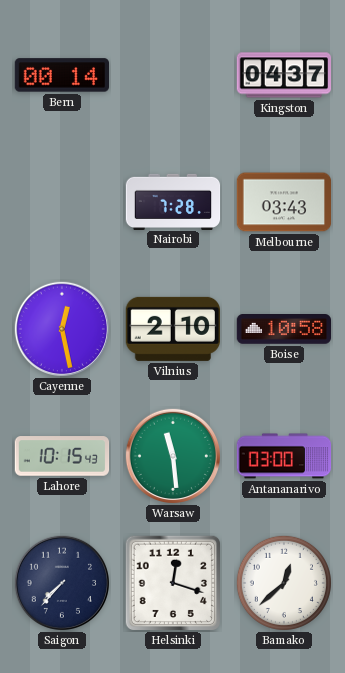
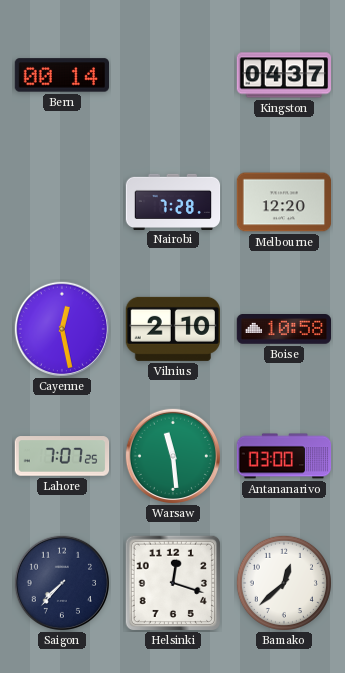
Melbourne: 03:43 -> 12:20
Lahore: 10:15 -> 7:07
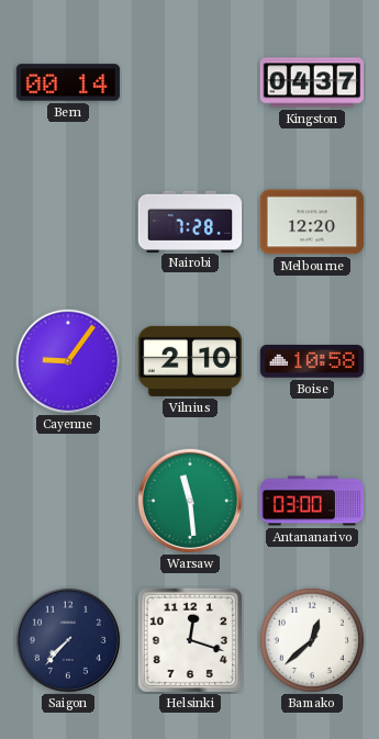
Cayenne: 12:28 -> 9:06
Lahore: 7:07 -> none
